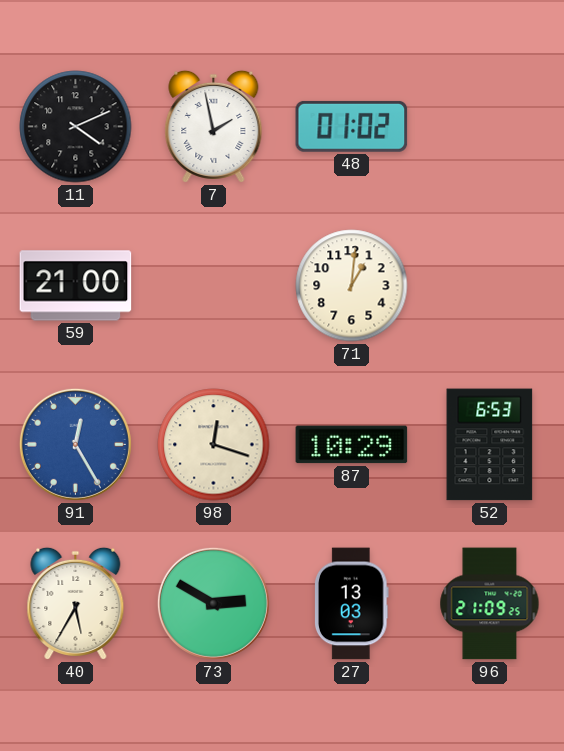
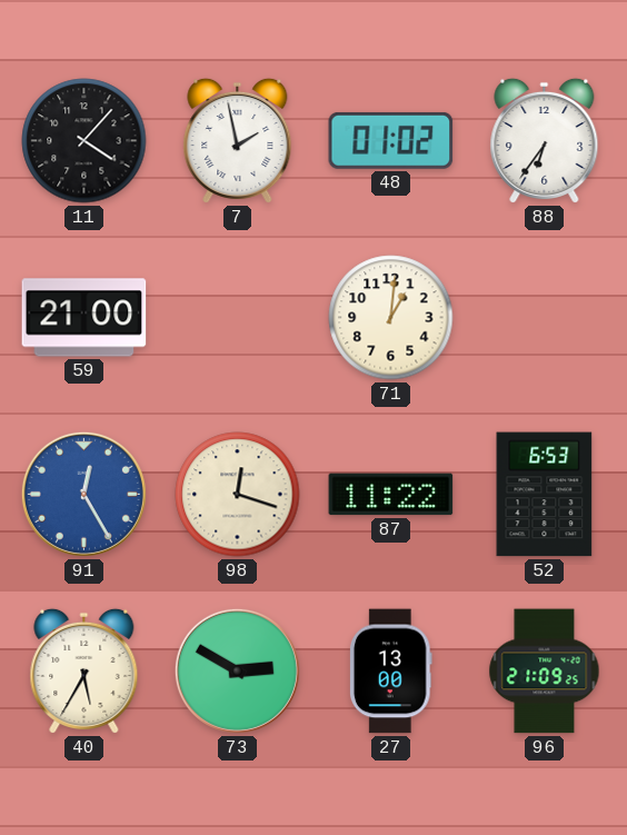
11: 4:11 -> 4:07
88: none -> 6:36
87: 10:29 -> 11:22
27: 13:03 -> 13:00
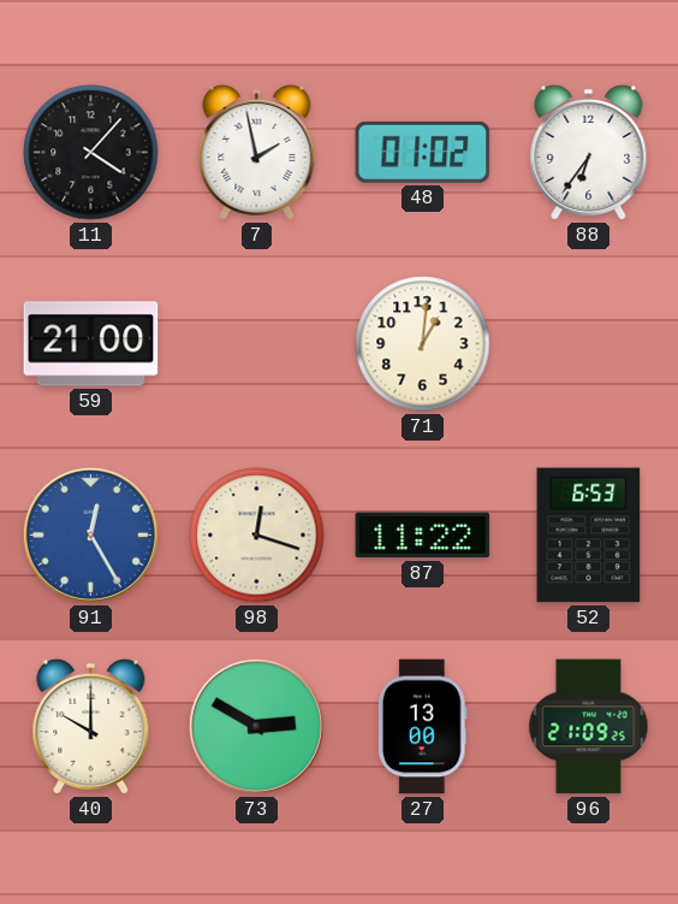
40: 5:35 -> 10:00
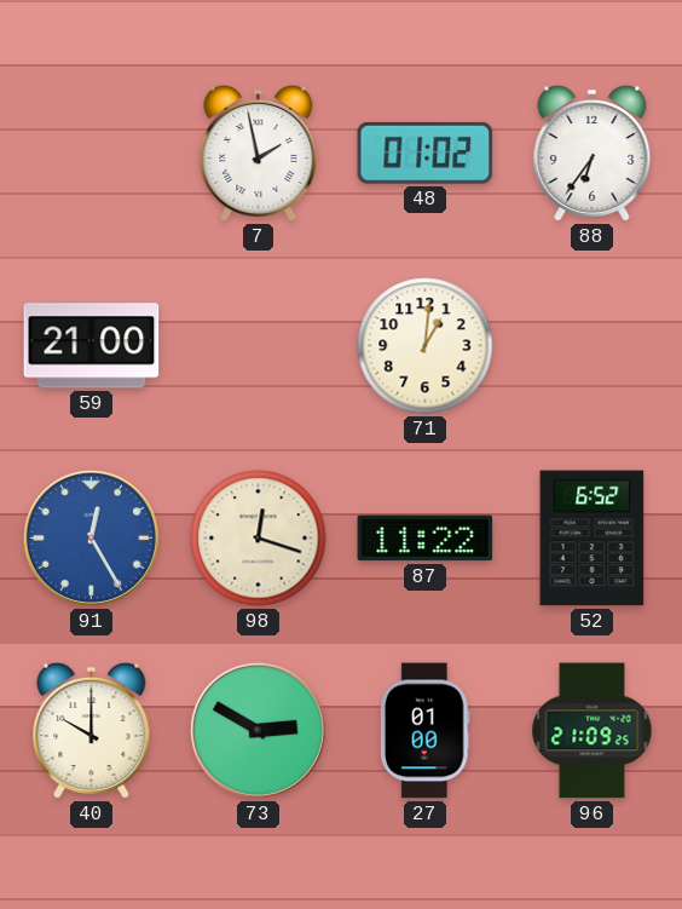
11: 4:07 -> none
52: 6:53 -> 6:52
27: 13:00 -> 01:00
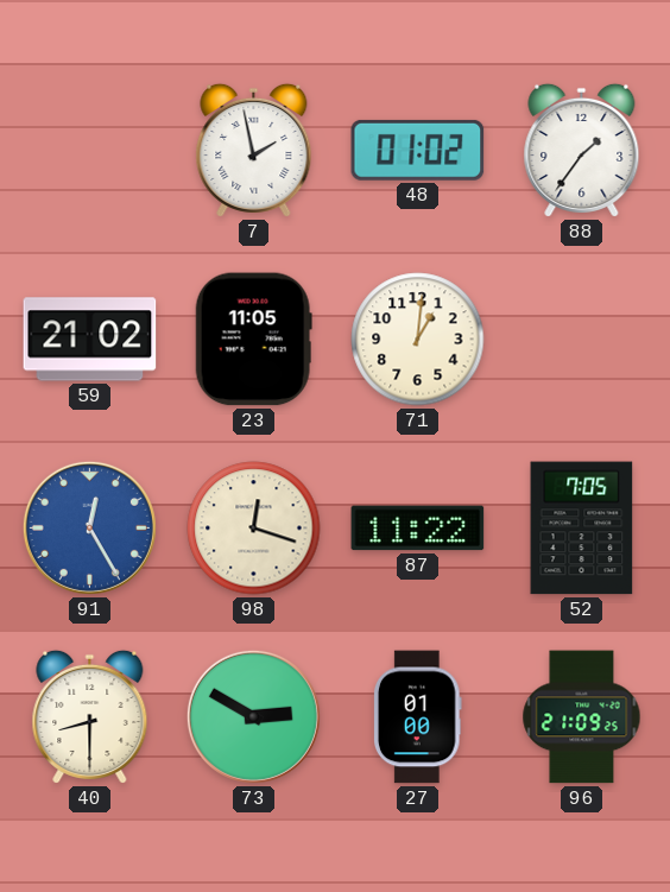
88: 6:36 -> 1:36
59: 21:00 -> 21:02
23: none -> 11:05
52: 6:52 -> 7:05
40: 10:00 -> 8:30
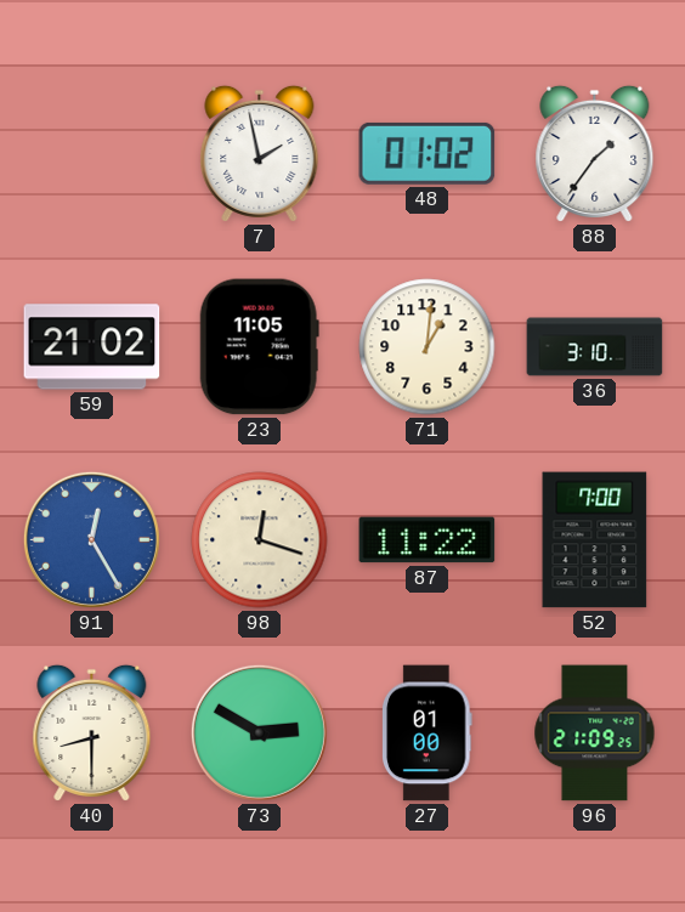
36: none -> 3:10
52: 7:05 -> 7:00
